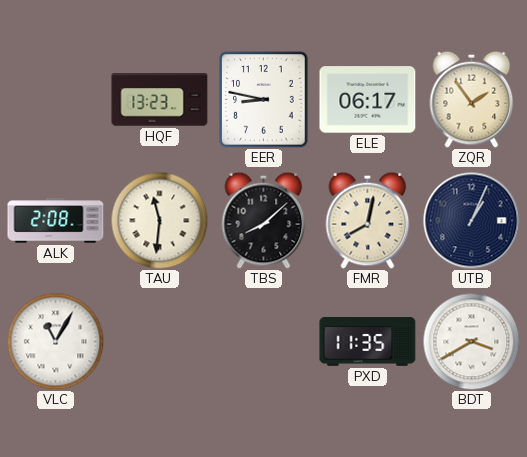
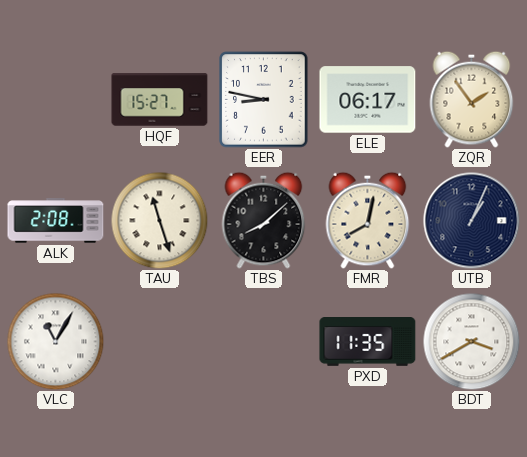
HQF: 13:23 -> 15:27
TAU: 11:31 -> 11:27
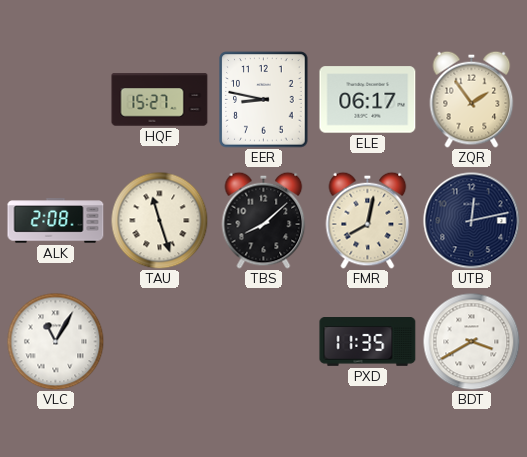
UTB: 1:04 -> 12:13
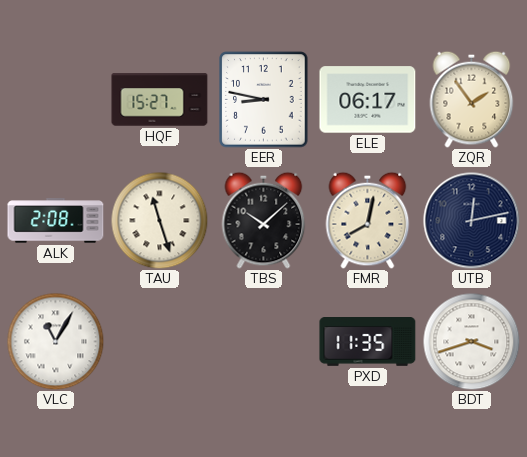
TBS: 8:08 -> 10:08
BDT: 3:40 -> 3:42
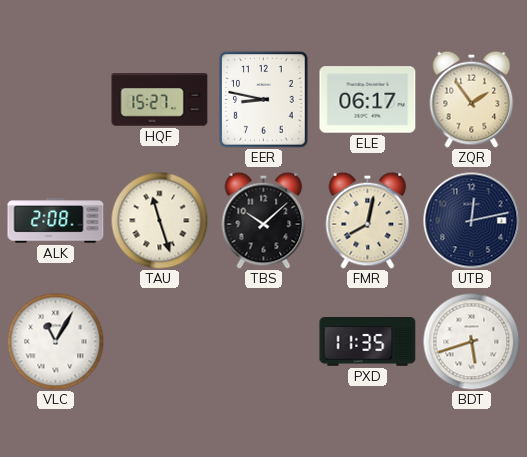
BDT: 3:42 -> 5:42
